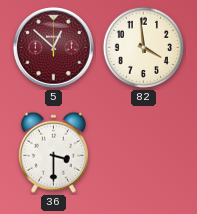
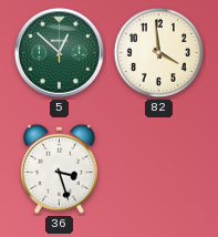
5 dial: burgundy -> green
36: 3:30 -> 3:27
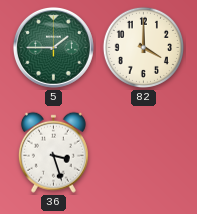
5: 12:52 -> 1:45
82: 3:59 -> 4:00
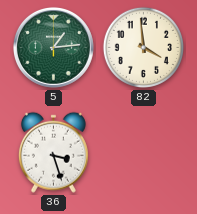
5: 1:45 -> 1:14
82: 4:00 -> 3:59
